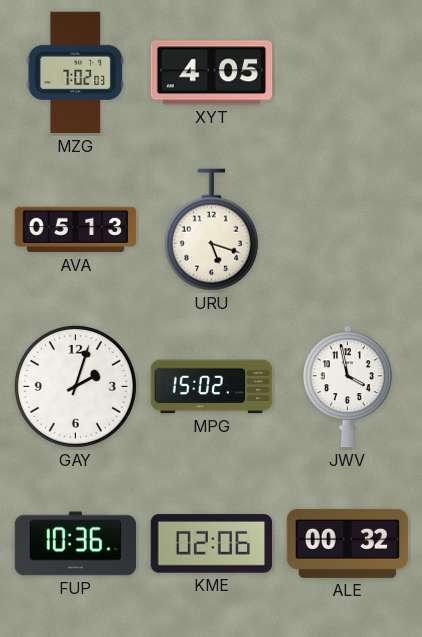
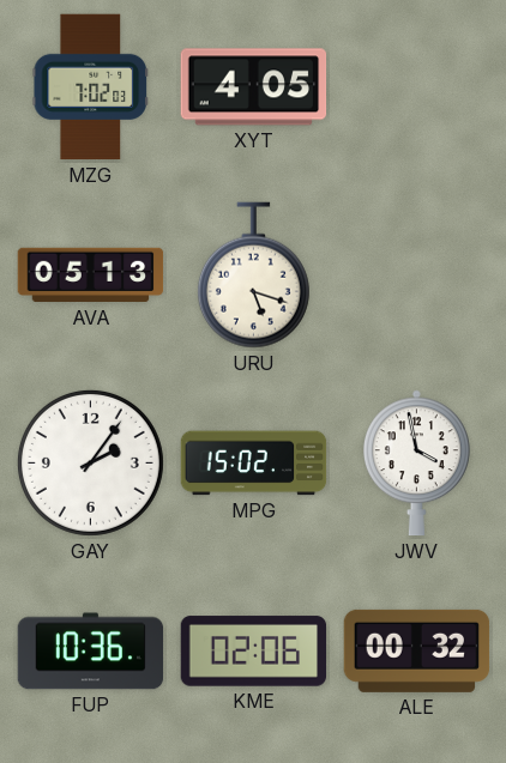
GAY: 2:03 -> 2:06
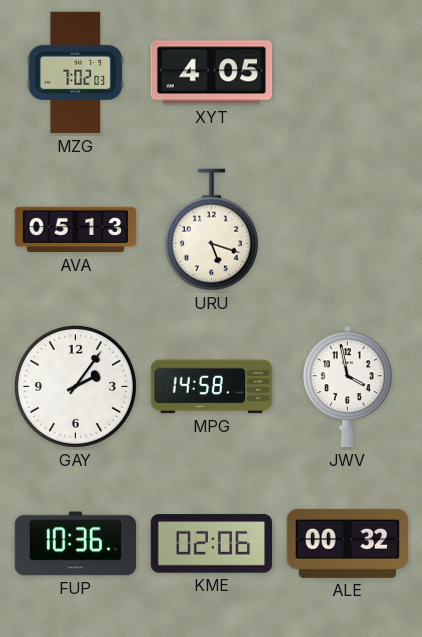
MPG: 15:02 -> 14:58
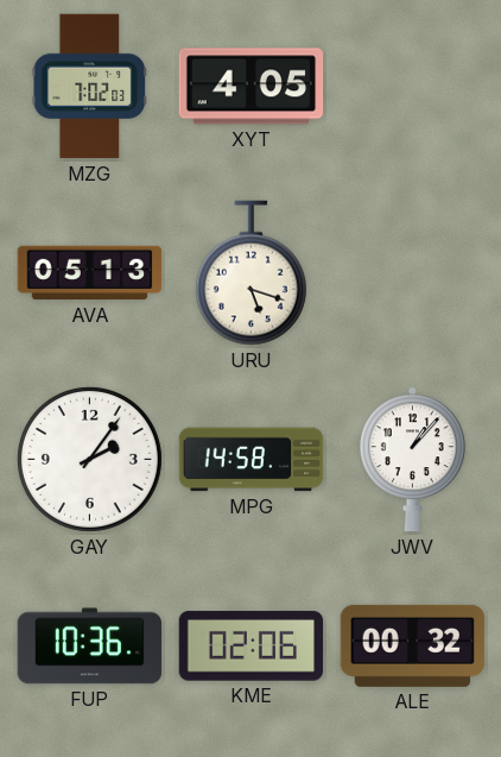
JWV: 3:58 -> 1:07
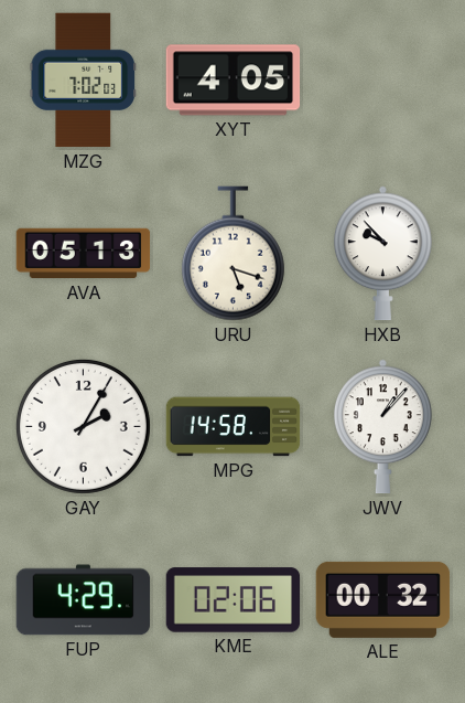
HXB: none -> 9:53
GAY: 2:06 -> 2:05
FUP: 10:36 -> 4:29
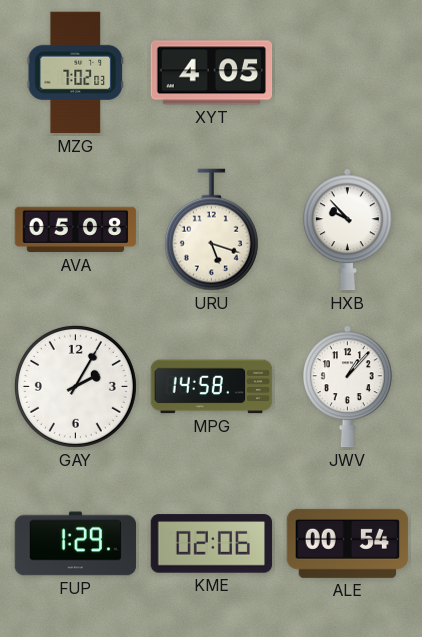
AVA: 05:13 -> 05:08
FUP: 4:29 -> 1:29
ALE: 00:32 -> 00:54
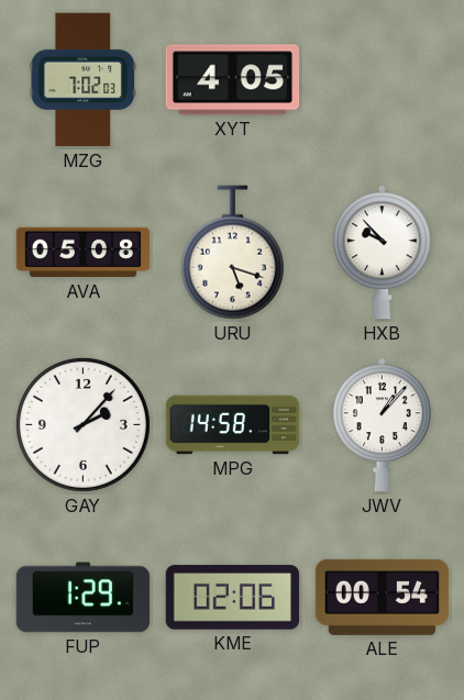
GAY: 2:05 -> 2:07
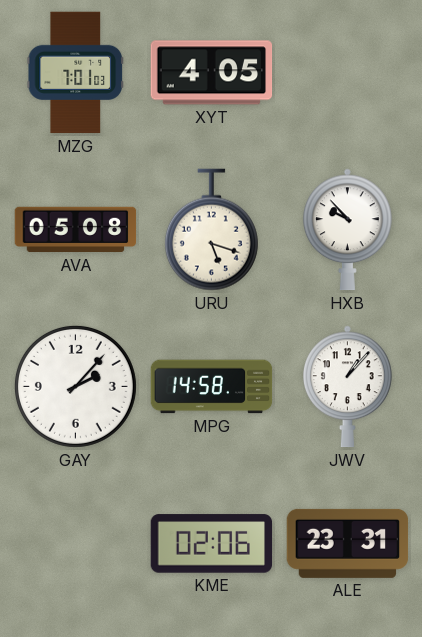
MZG: 7:02 -> 7:01
FUP: 1:29 -> none
ALE: 00:54 -> 23:31
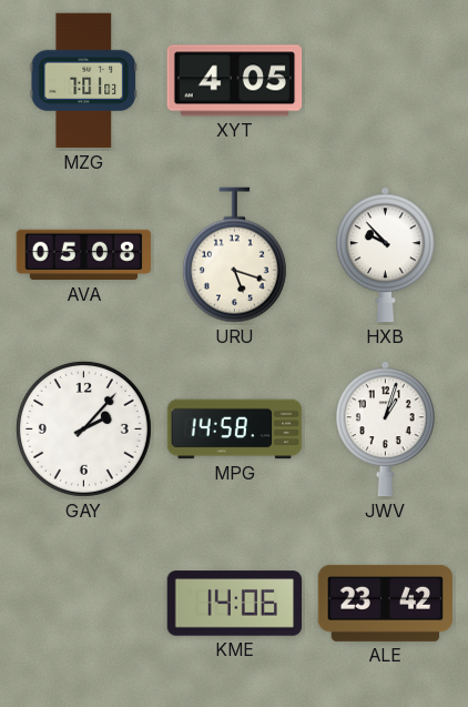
JWV: 1:07 -> 1:03
KME: 02:06 -> 14:06
ALE: 23:31 -> 23:42
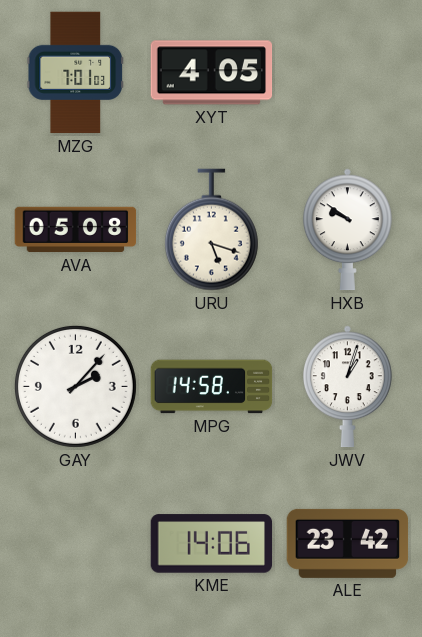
HXB: 9:53 -> 9:51
